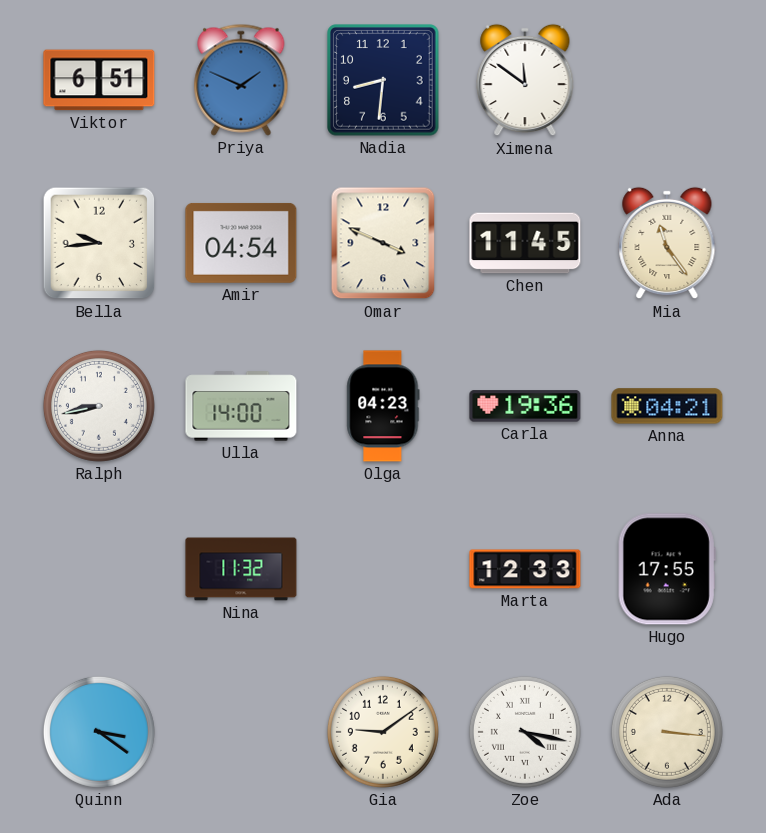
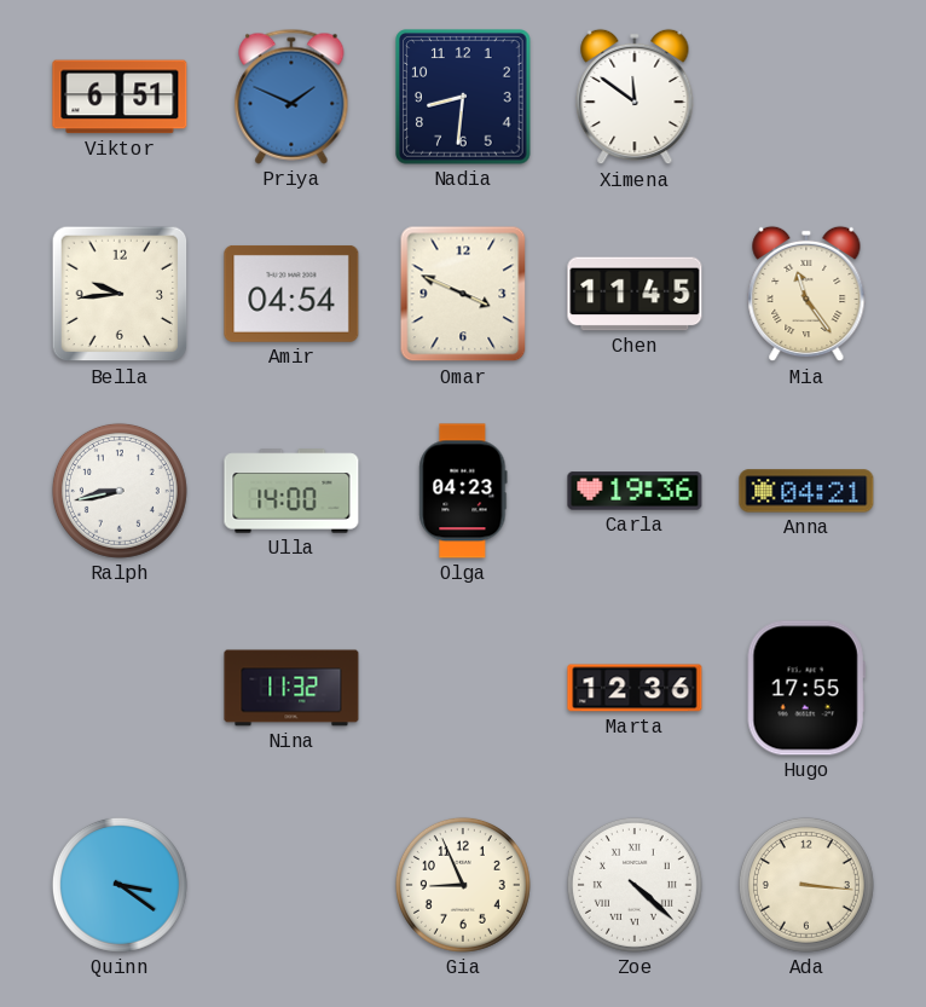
Marta: 12:33 -> 12:36
Gia: 9:09 -> 8:56
Zoe: 4:17 -> 4:22
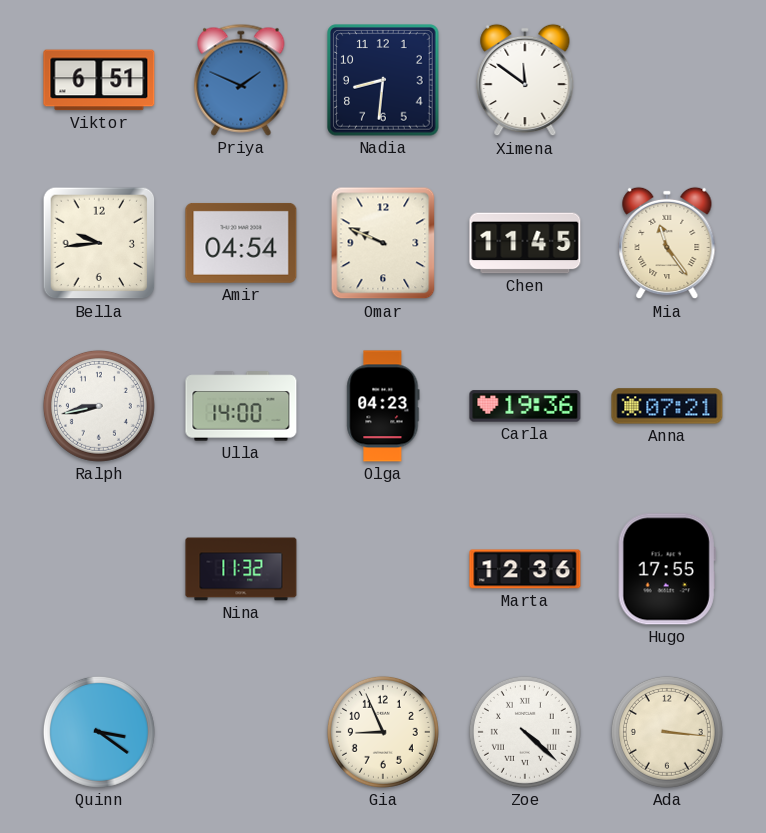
Omar: 3:49 -> 9:49
Anna: 04:21 -> 07:21
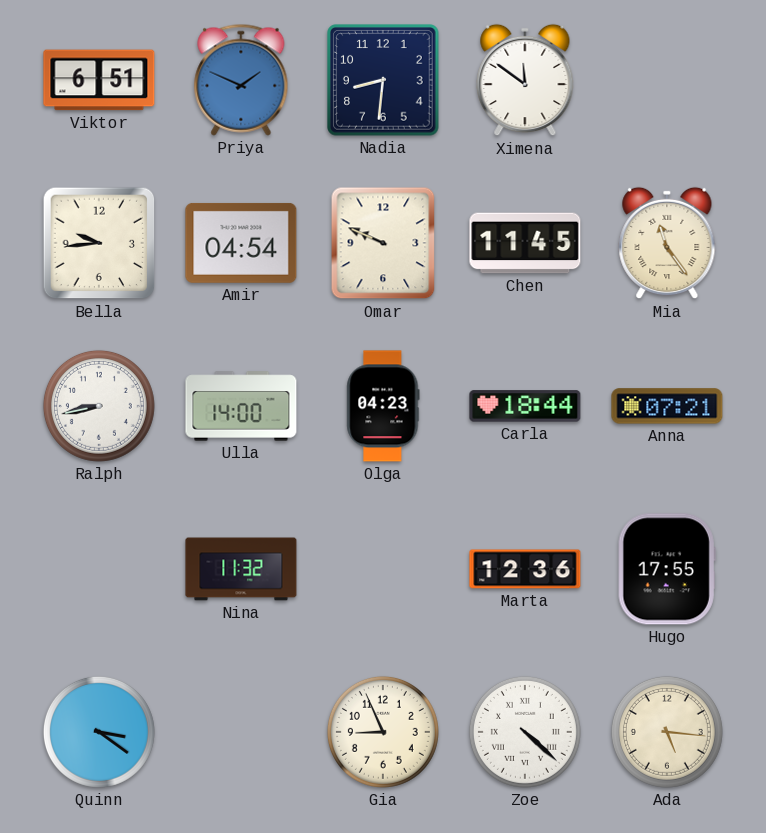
Carla: 19:36 -> 18:44
Ada: 3:16 -> 5:16
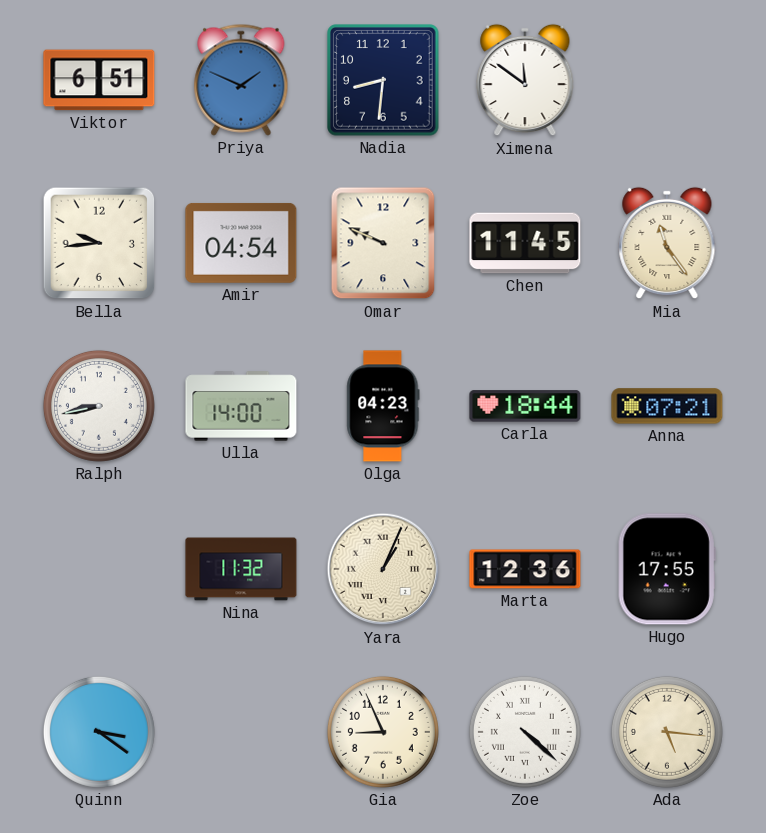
Yara: none -> 1:04
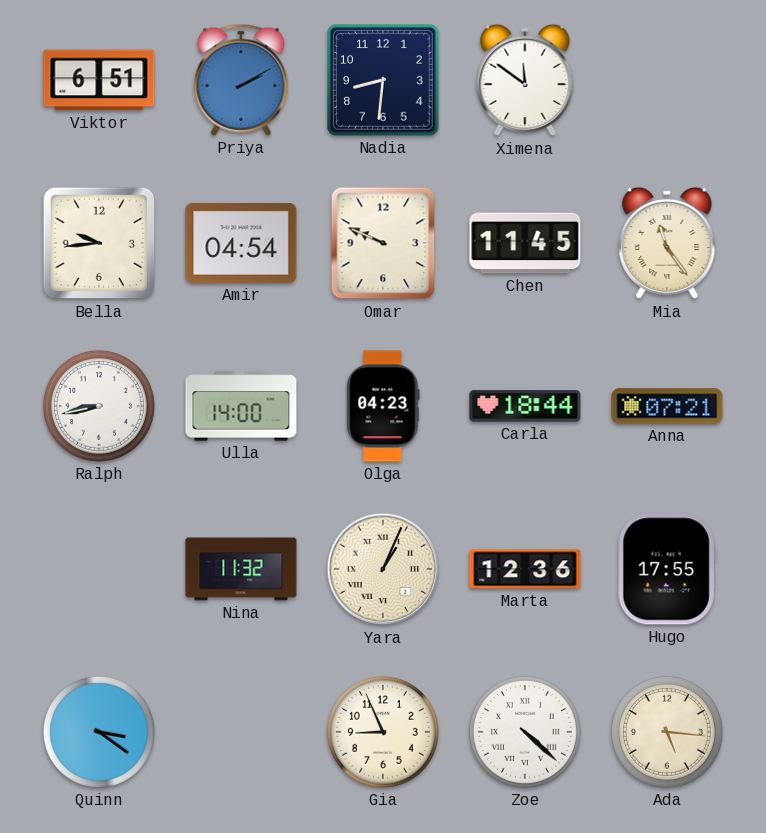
Priya: 1:49 -> 2:10
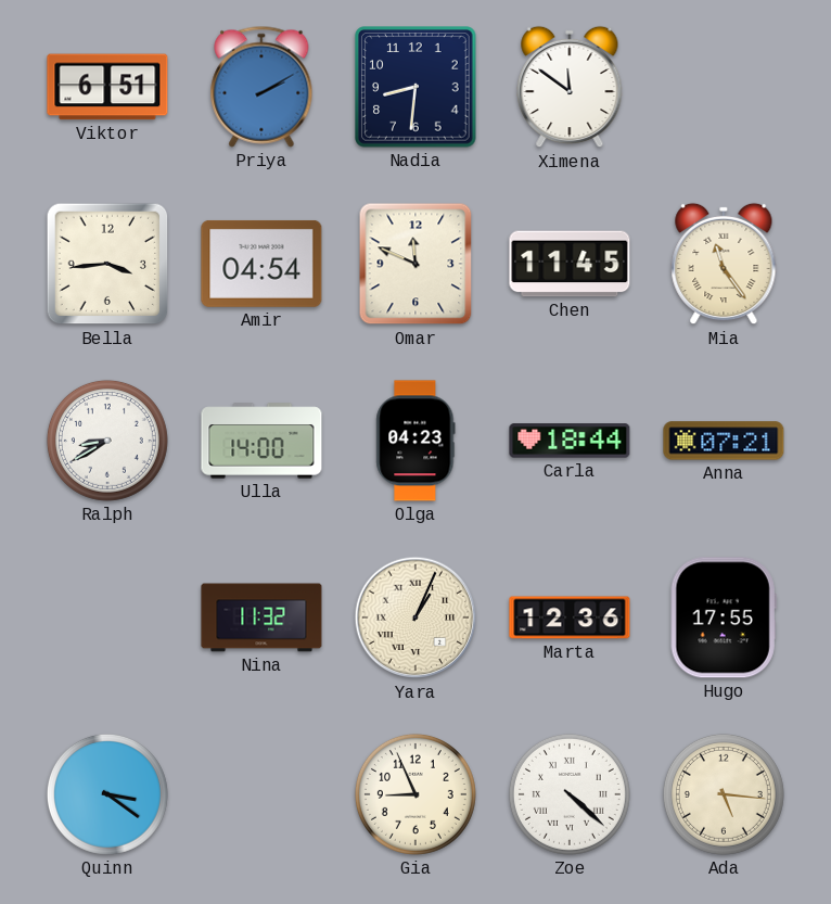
Bella: 9:44 -> 3:44
Omar: 9:49 -> 11:49
Ralph: 8:43 -> 8:40
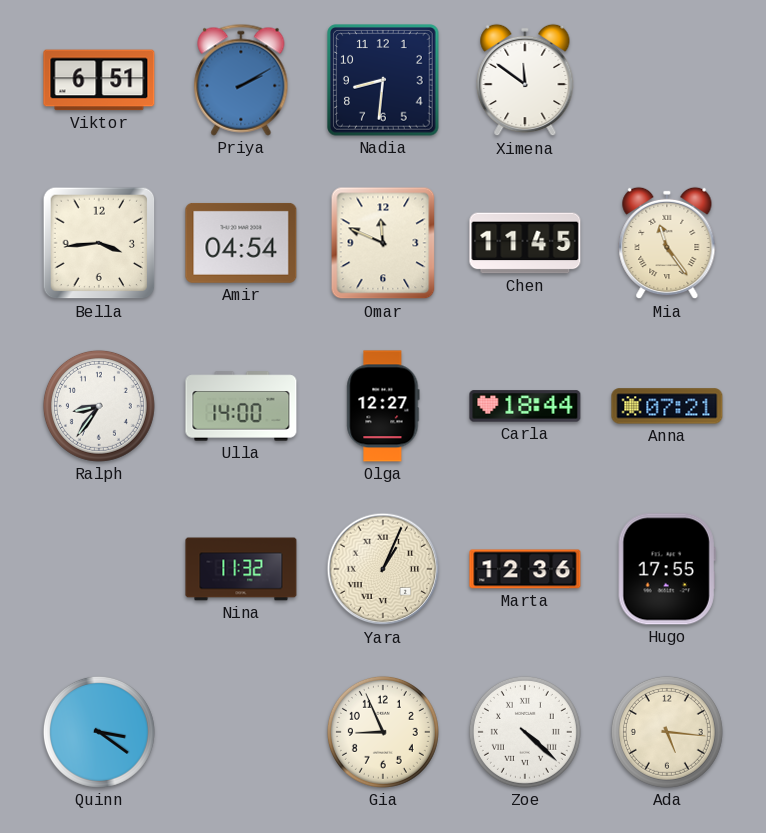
Ralph: 8:40 -> 8:36
Olga: 04:23 -> 12:27
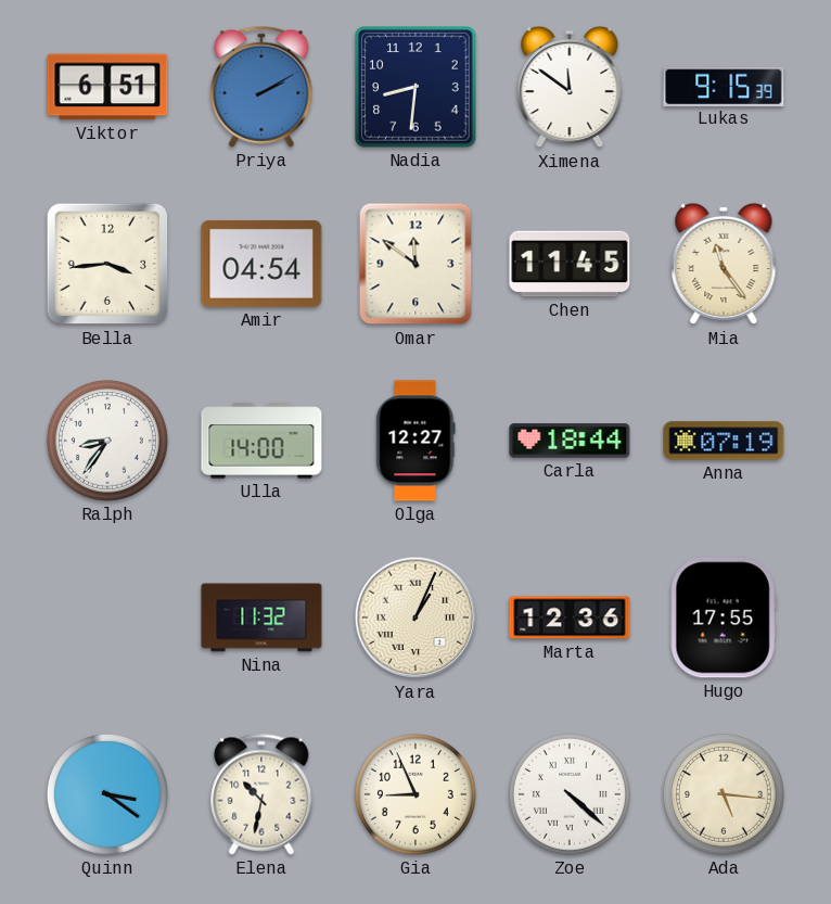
Lukas: none -> 9:15
Omar: 11:49 -> 11:51
Anna: 07:21 -> 07:19
Elena: none -> 10:32
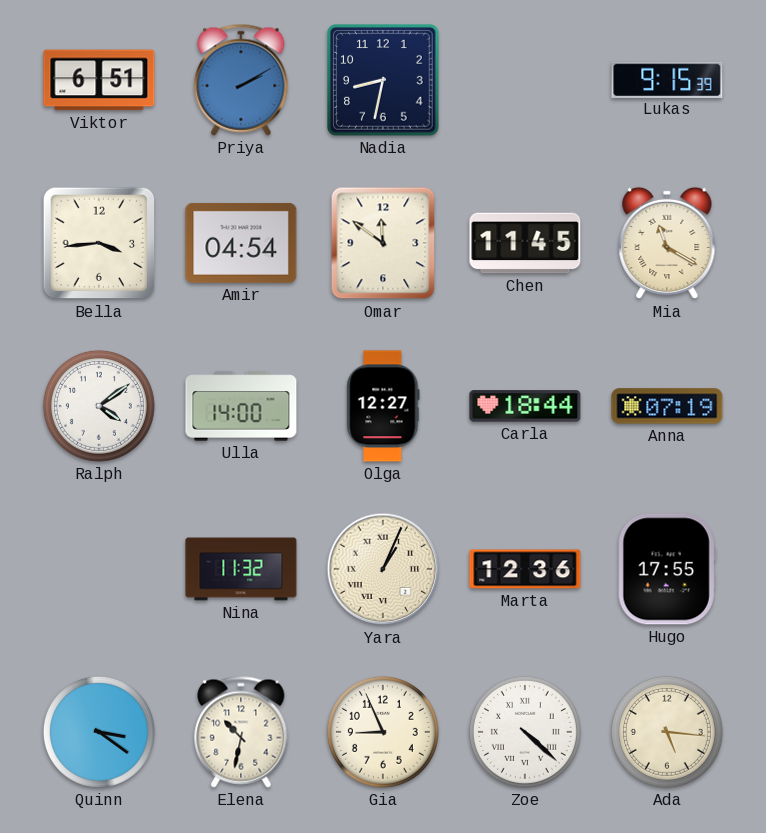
Nadia: 8:31 -> 8:32
Ximena: 11:51 -> none
Mia: 11:24 -> 11:20
Ralph: 8:36 -> 4:09
